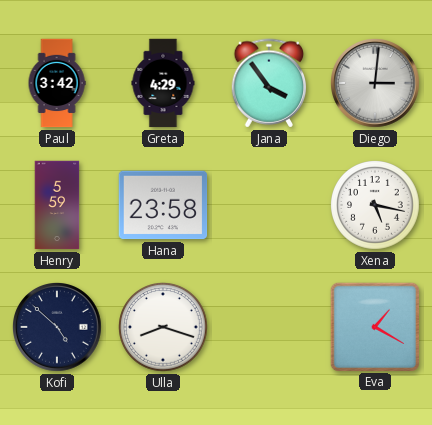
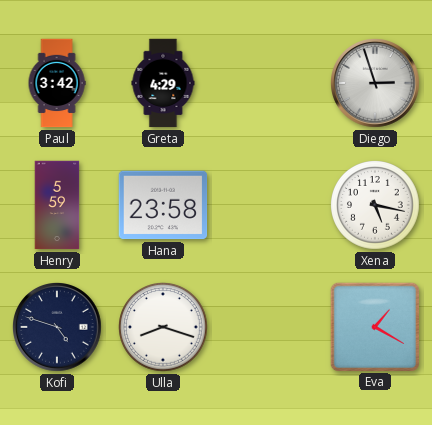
Jana: 3:54 -> none
Diego: 3:01 -> 2:57
Kofi: 4:52 -> 4:48
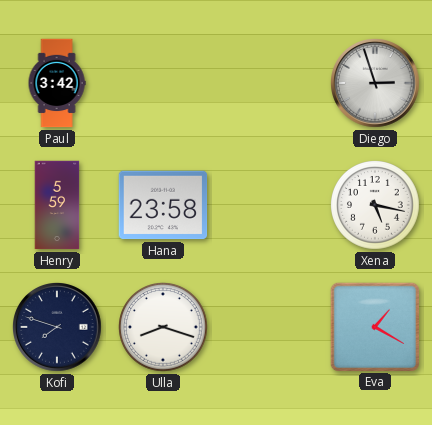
Greta: 4:29 -> none
Kofi: 4:48 -> 7:48
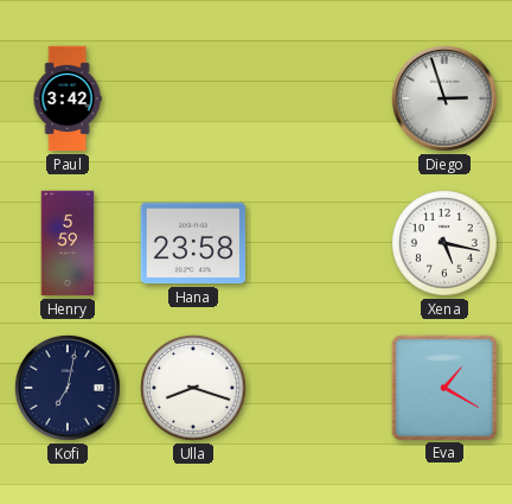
Kofi: 7:48 -> 7:02
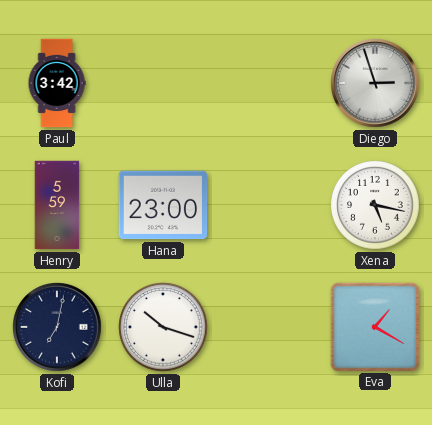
Hana: 23:58 -> 23:00
Ulla: 8:18 -> 10:18
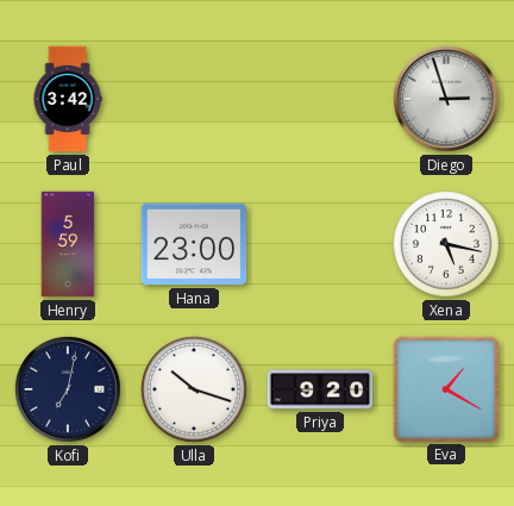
Priya: none -> 9:20
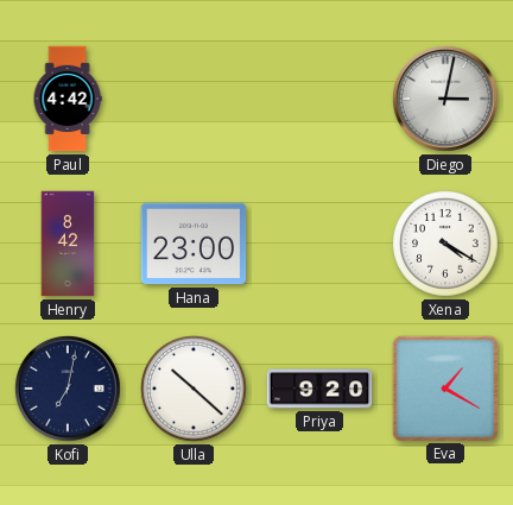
Paul: 3:42 -> 4:42
Diego: 2:57 -> 3:02
Henry: 5:59 -> 8:42
Xena: 5:17 -> 4:20
Ulla: 10:18 -> 10:22
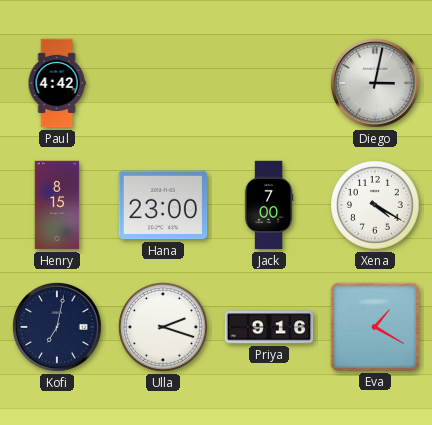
Henry: 8:42 -> 8:15
Jack: none -> 7:00
Ulla: 10:22 -> 2:18
Priya: 9:20 -> 9:16
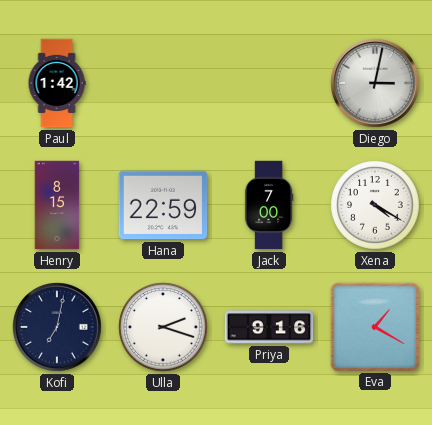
Paul: 4:42 -> 1:42
Hana: 23:00 -> 22:59
